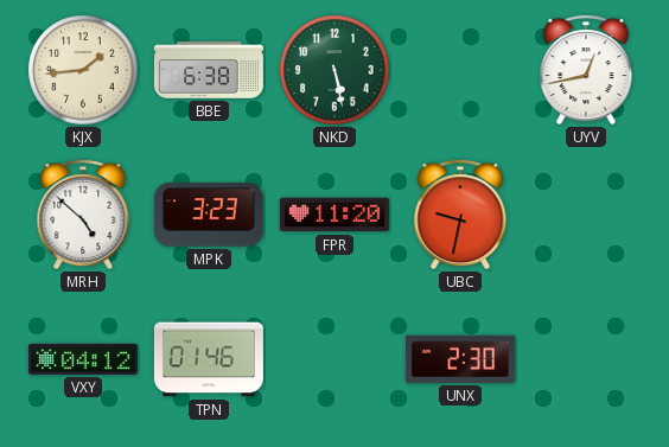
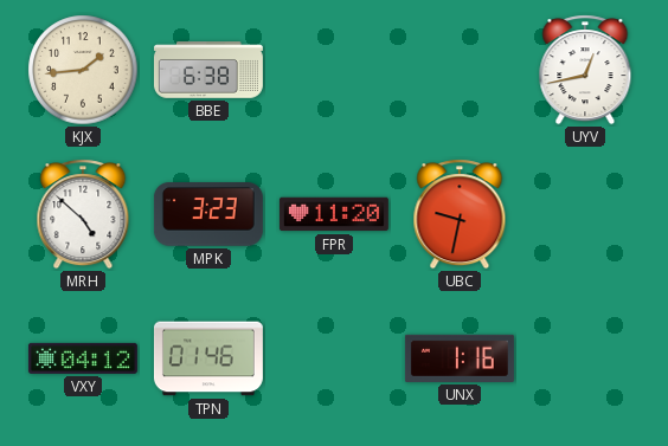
NKD: 5:28 -> none
UNX: 2:30 -> 1:16
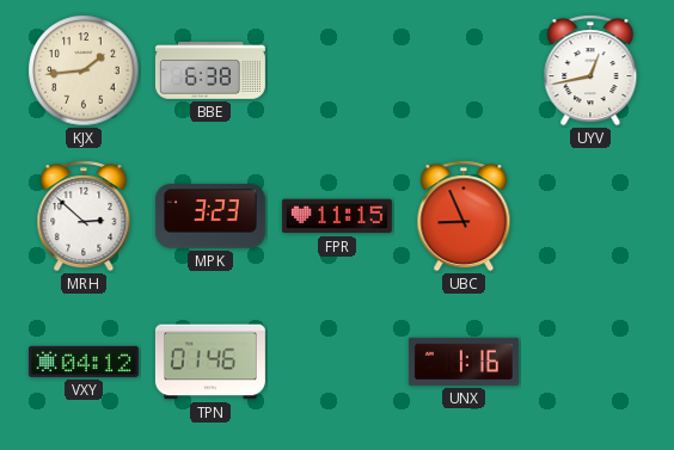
MRH: 4:52 -> 2:52
FPR: 11:20 -> 11:15
UBC: 9:32 -> 8:56
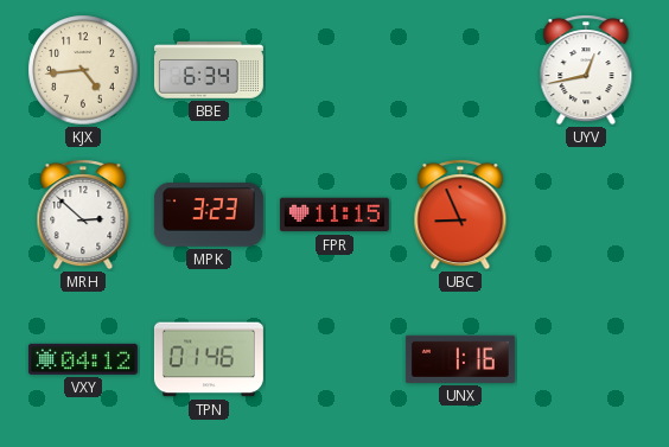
KJX: 1:44 -> 4:44
BBE: 6:38 -> 6:34
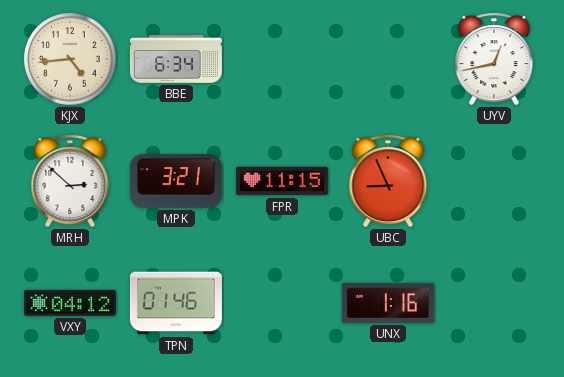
MPK: 3:23 -> 3:21
